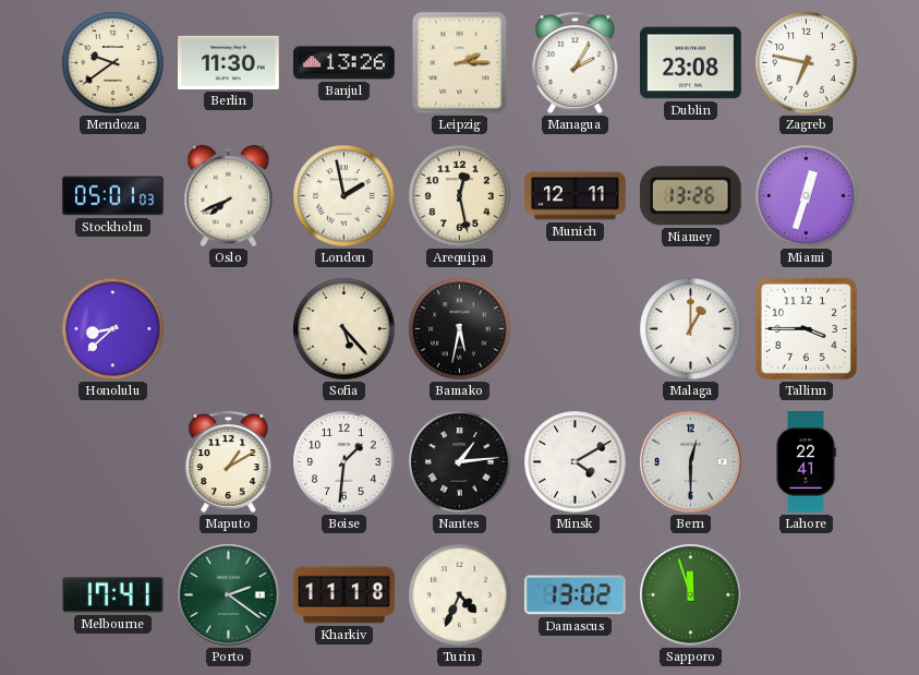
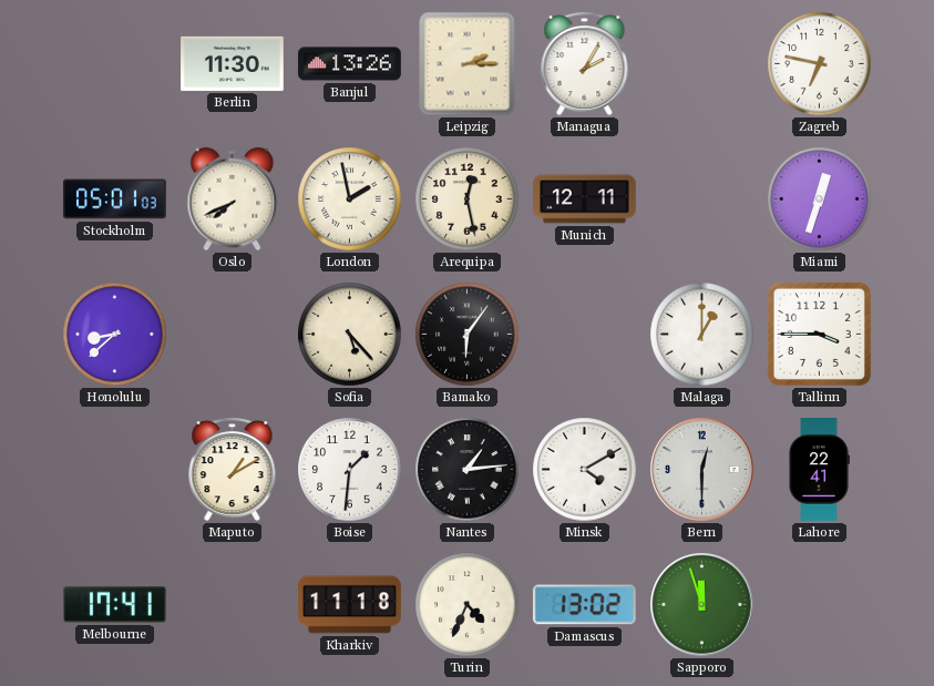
Mendoza: 9:39 -> none
Dublin: 23:08 -> none
Niamey: 13:26 -> none
Bamako: 5:32 -> 6:06
Porto: 2:21 -> none
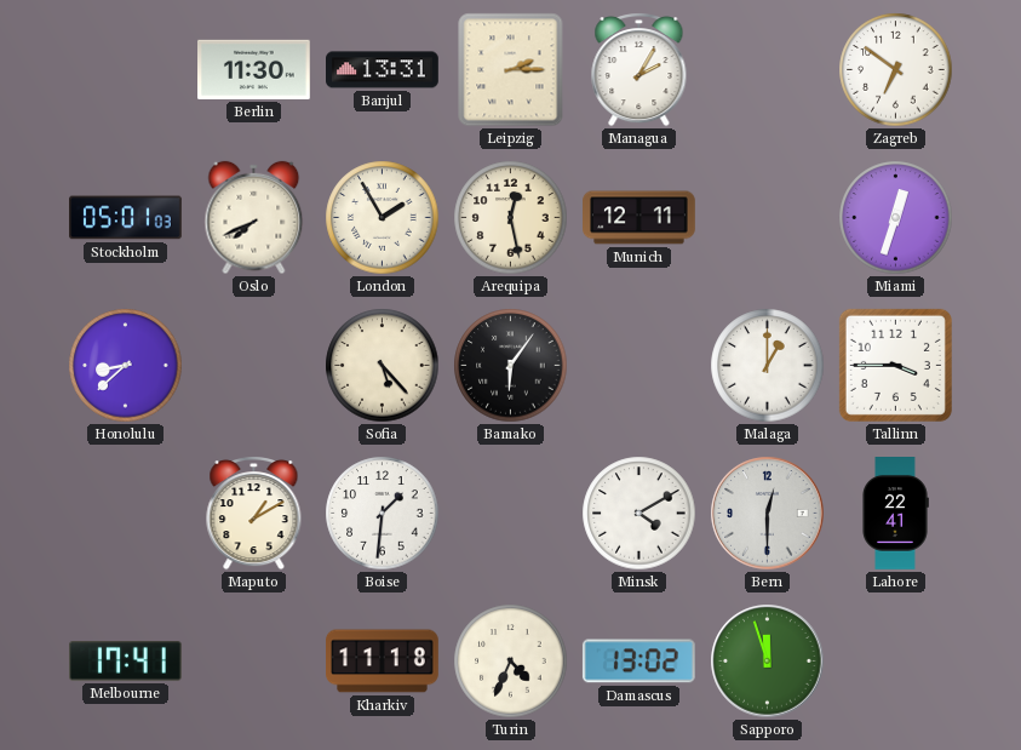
Banjul: 13:26 -> 13:31
Zagreb: 6:47 -> 6:51
London: 1:58 -> 1:55
Nantes: 1:14 -> none
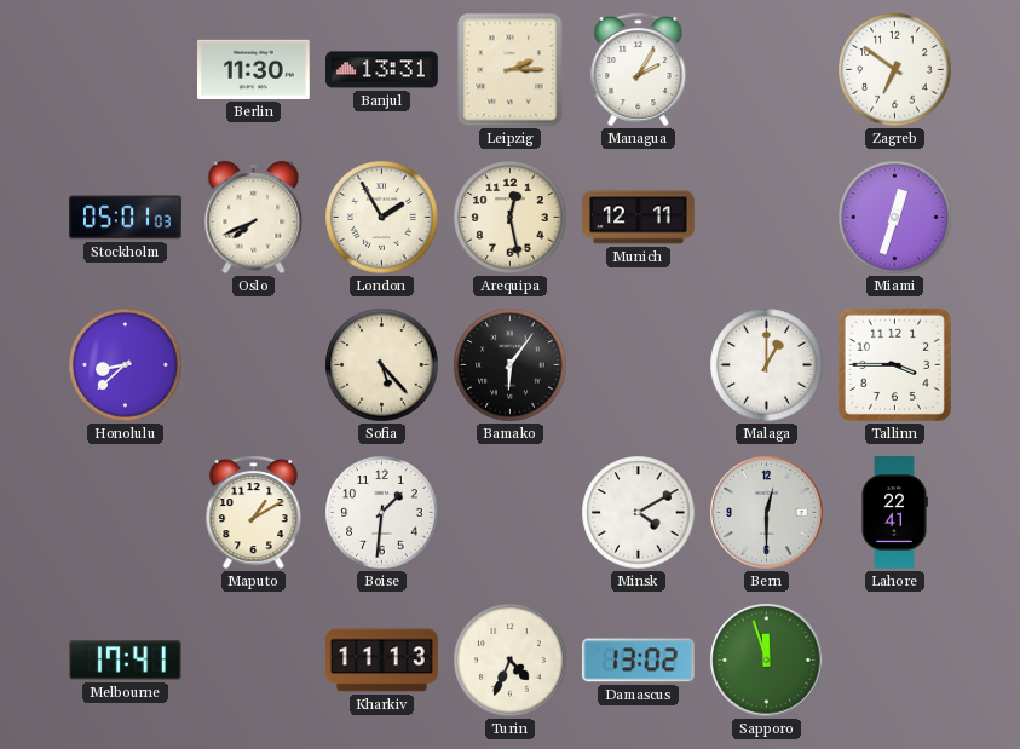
Kharkiv: 11:18 -> 11:13
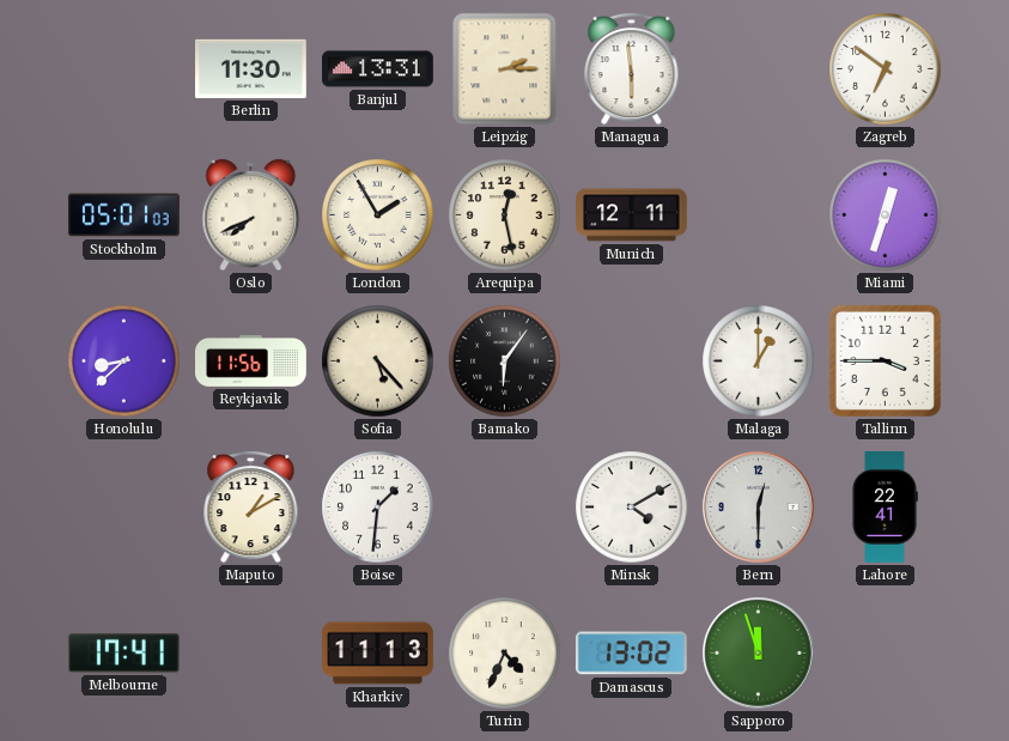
Managua: 2:05 -> 5:59
Reykjavik: none -> 11:56
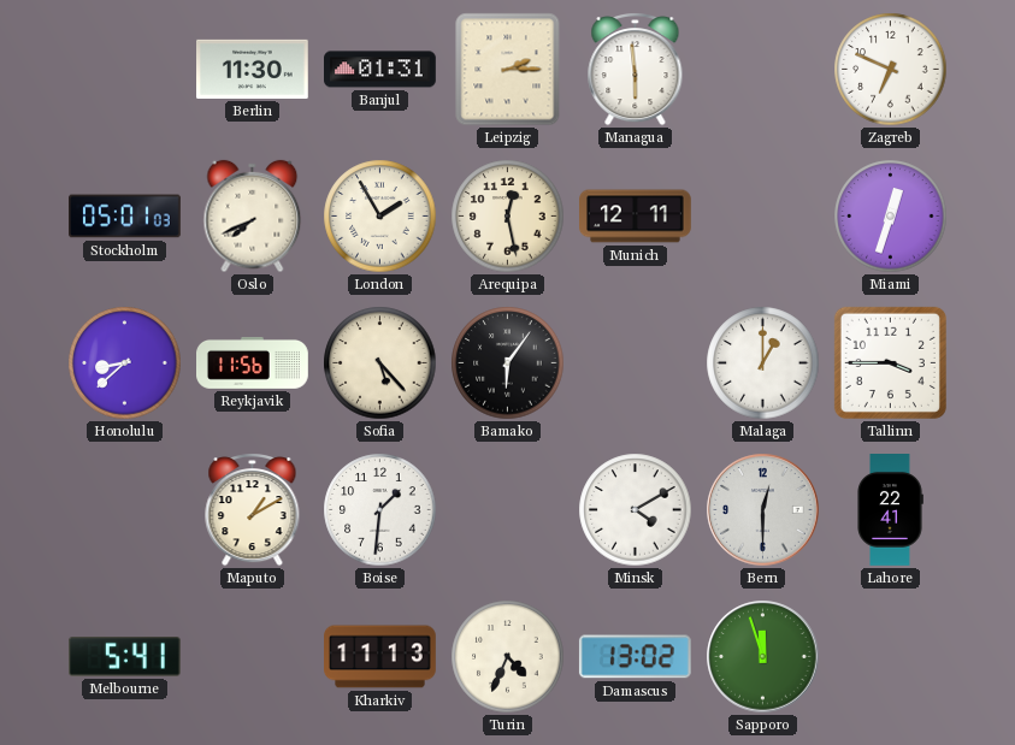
Banjul: 13:31 -> 01:31
Zagreb: 6:51 -> 6:49
Melbourne: 17:41 -> 5:41
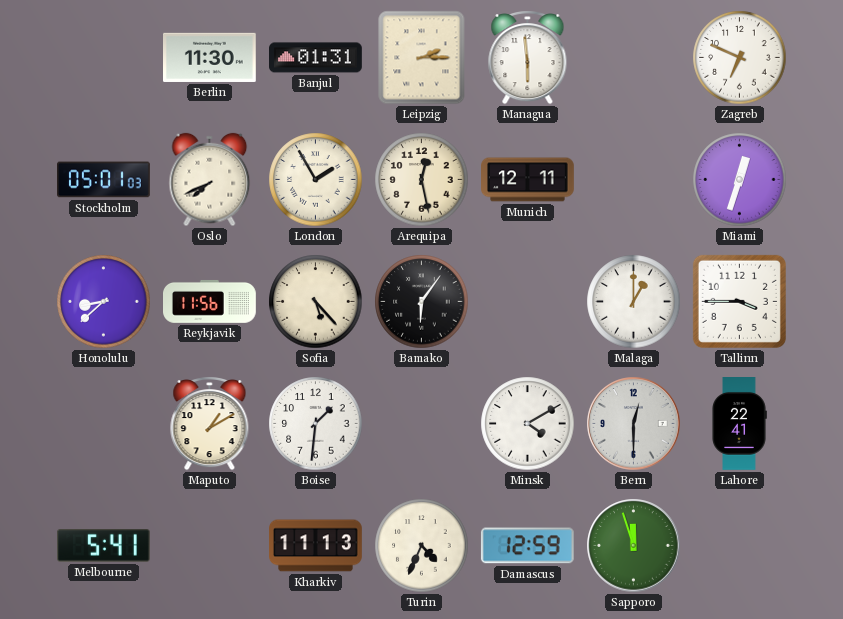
Damascus: 13:02 -> 12:59
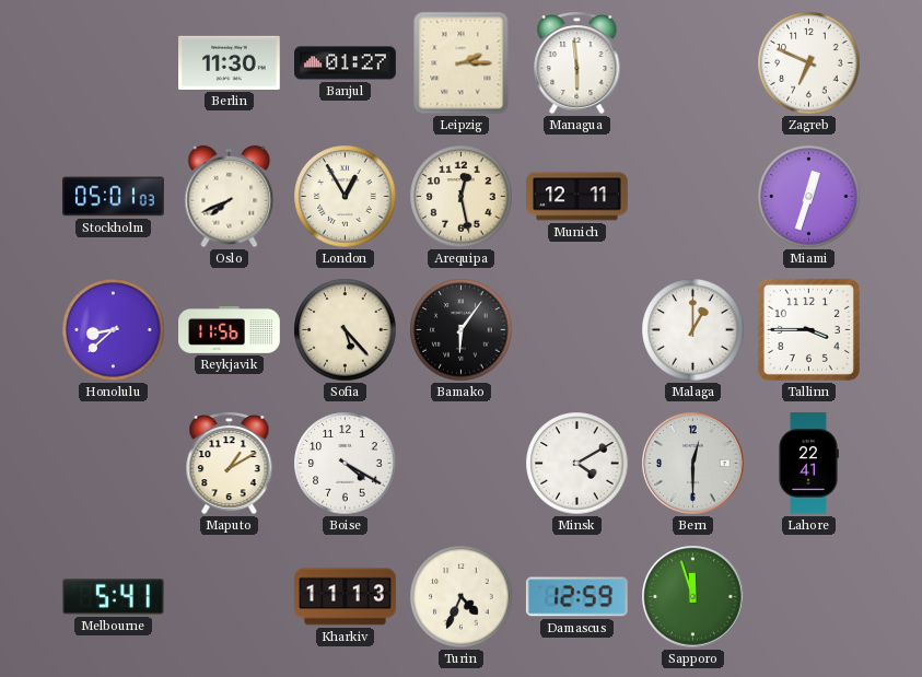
Banjul: 01:31 -> 01:27
London: 1:55 -> 12:55
Boise: 1:31 -> 4:20
